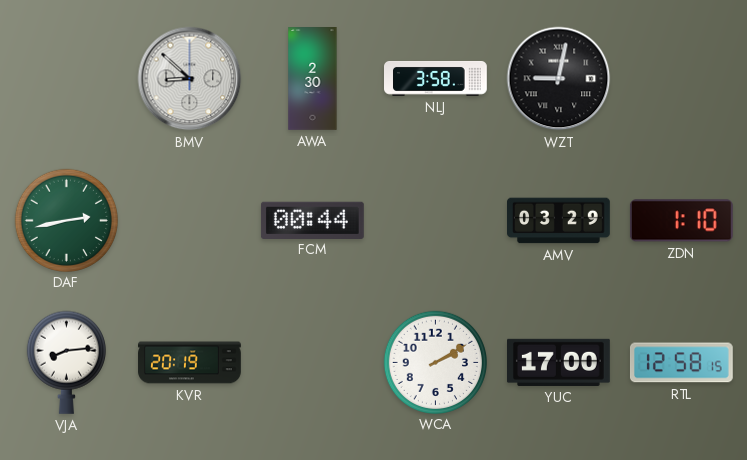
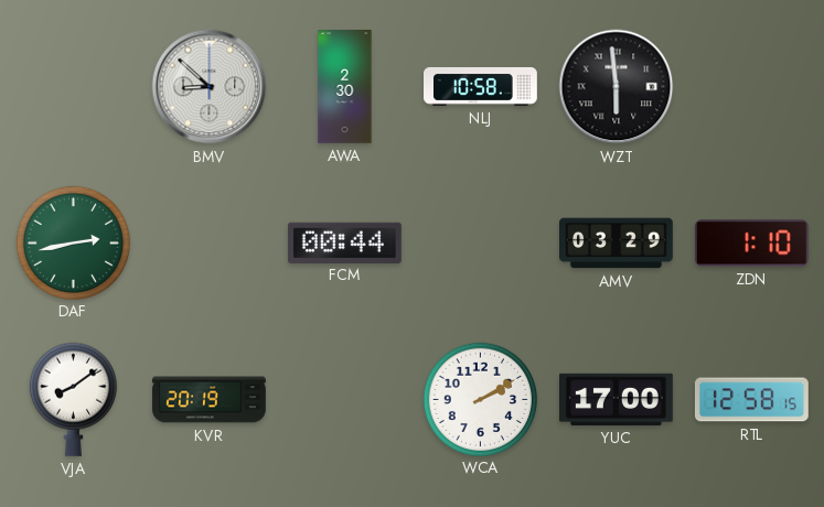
NLJ: 3:58 -> 10:58
WZT: 9:02 -> 5:59
VJA: 8:14 -> 8:09
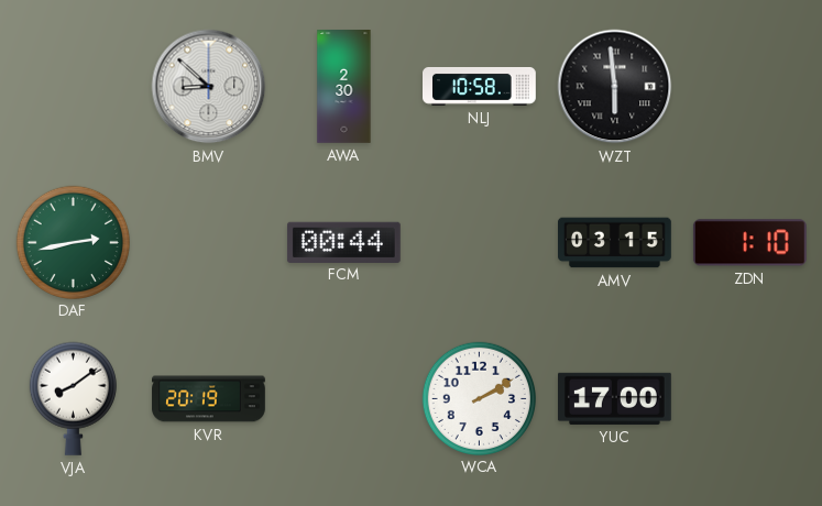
AMV: 03:29 -> 03:15
RTL: 12:58 -> none
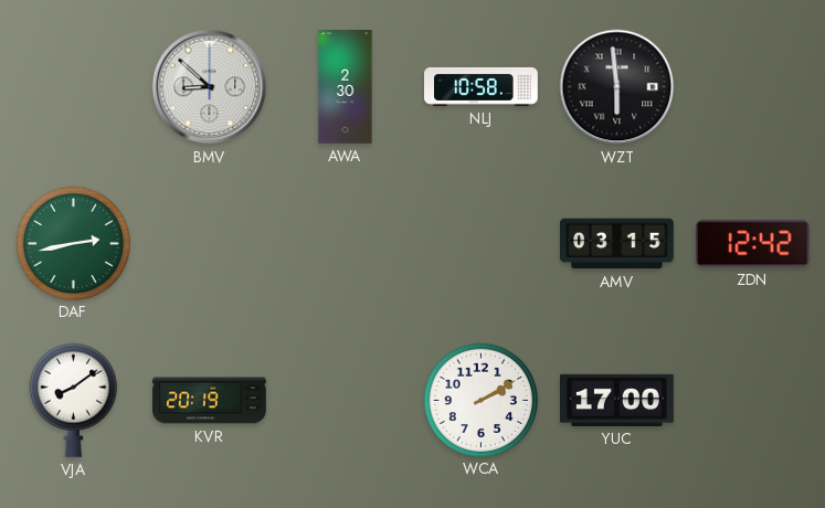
FCM: 00:44 -> none
ZDN: 1:10 -> 12:42
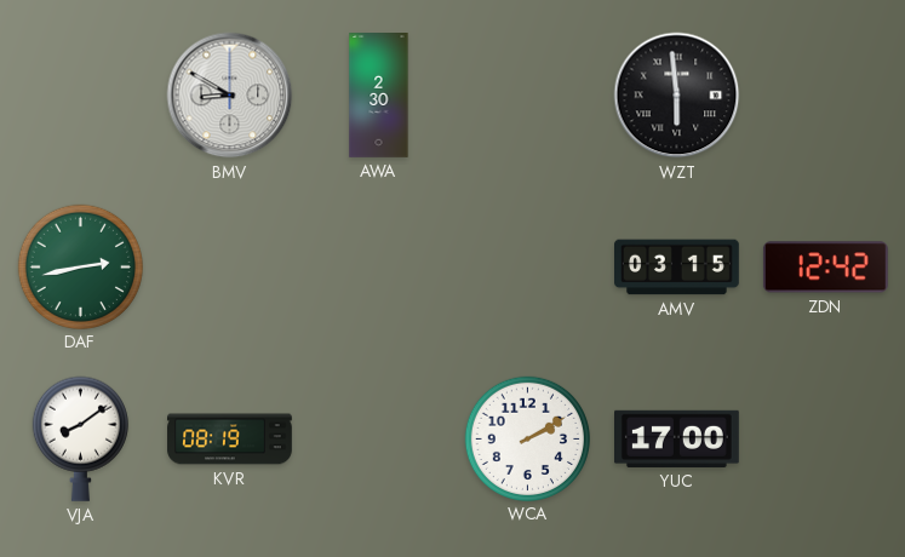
BMV: 8:52 -> 8:50
NLJ: 10:58 -> none
KVR: 20:19 -> 08:19
